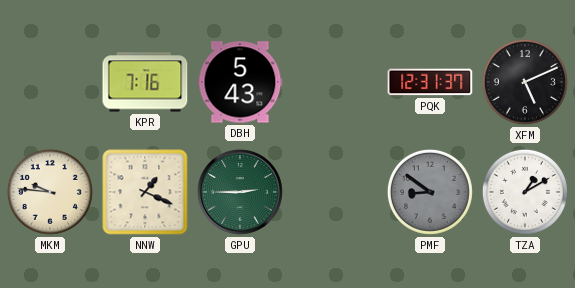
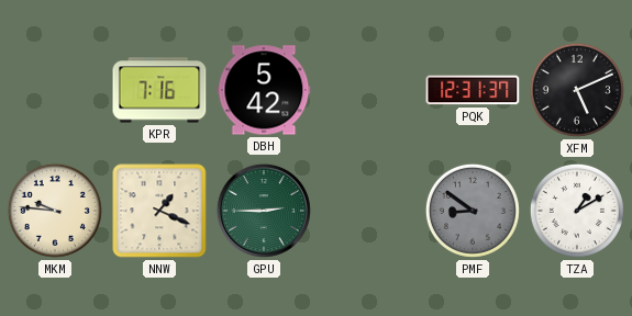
DBH: 5:43 -> 5:42
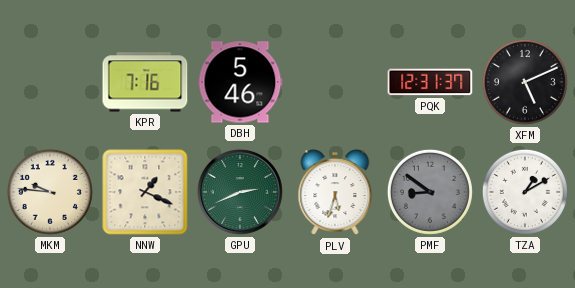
DBH: 5:42 -> 5:46
GPU: 2:45 -> 2:41
PLV: none -> 5:33
